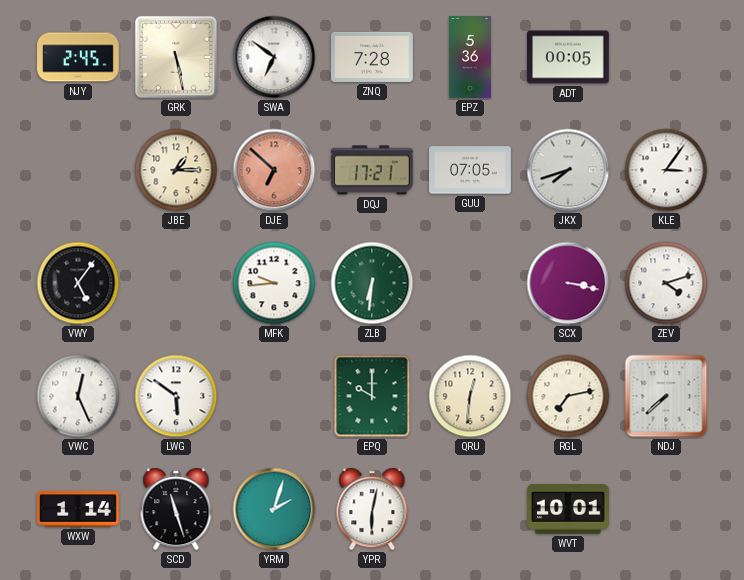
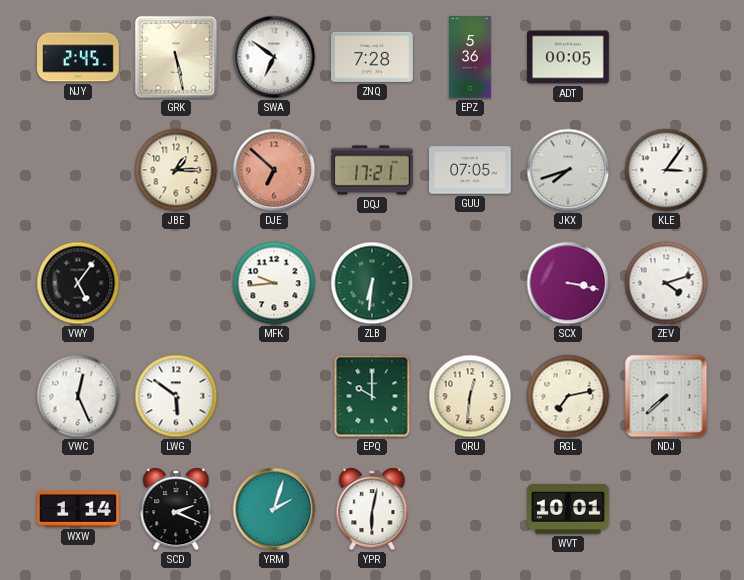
SCD: 11:27 -> 2:19
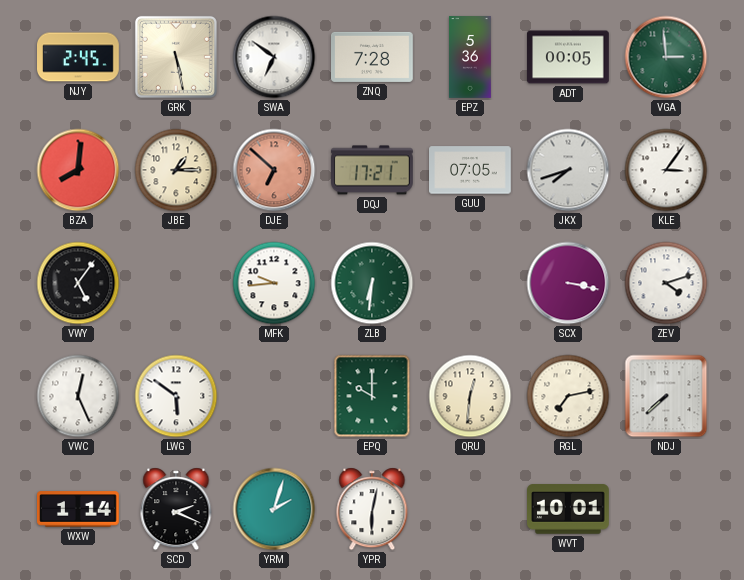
VGA: none -> 2:59
BZA: none -> 8:01
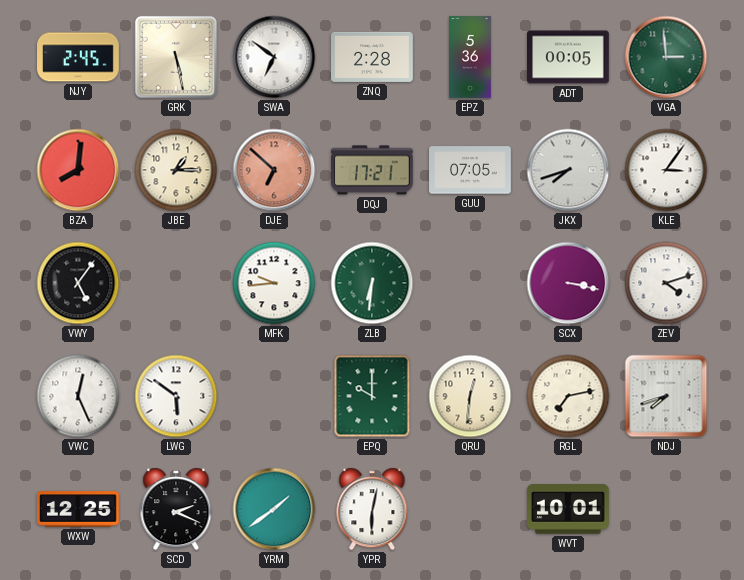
ZNQ: 7:28 -> 2:28
NDJ: 7:38 -> 7:42
WXW: 1:14 -> 12:25
YRM: 2:03 -> 1:39
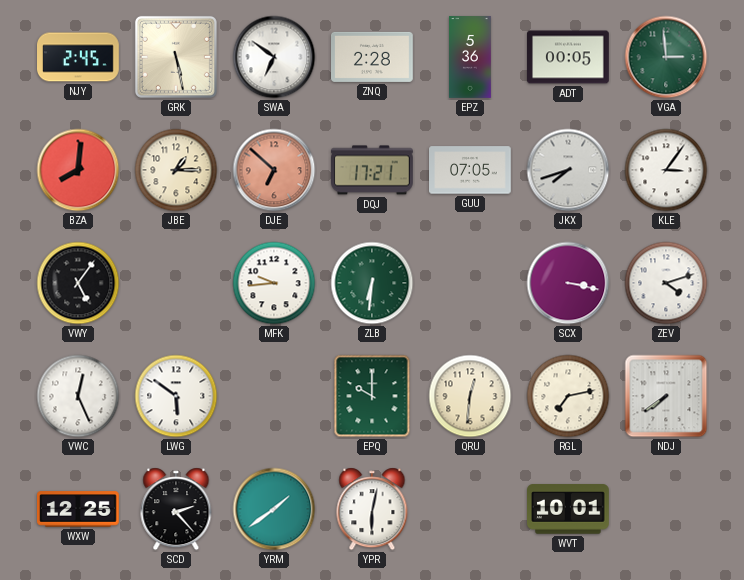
NDJ: 7:42 -> 7:39
SCD: 2:19 -> 2:23
